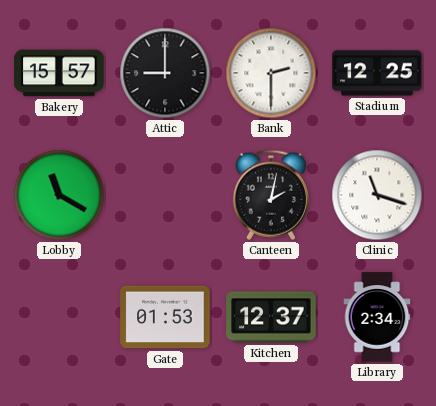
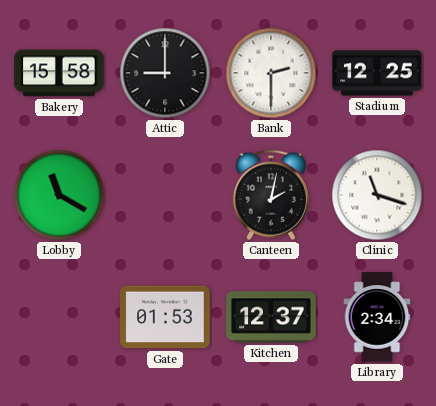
Bakery: 15:57 -> 15:58
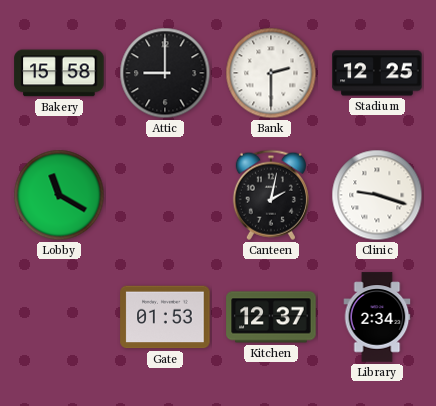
Clinic: 11:18 -> 9:18
